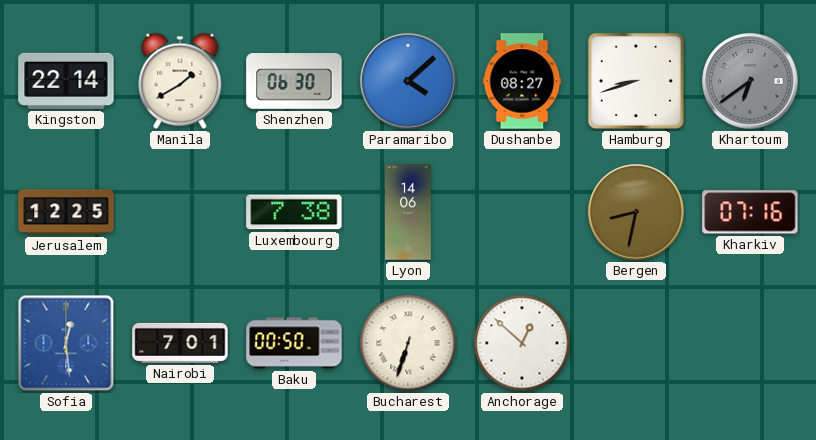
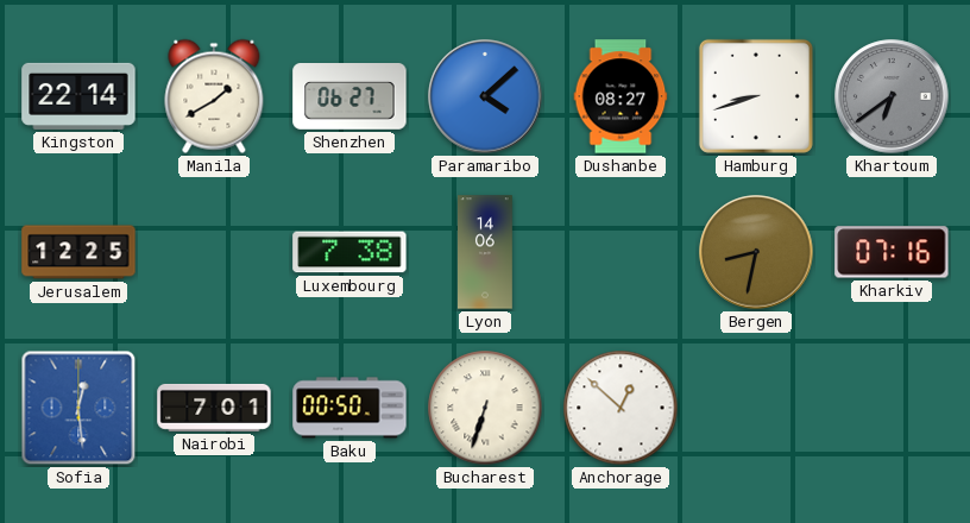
Shenzhen: 06:30 -> 06:27
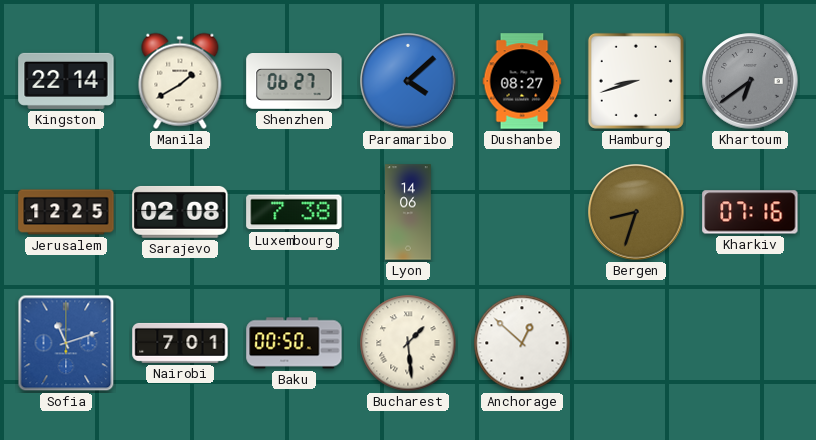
Sarajevo: none -> 02:08
Bergen: 8:32 -> 8:33
Sofia: 12:29 -> 11:12
Bucharest: 6:33 -> 1:29
